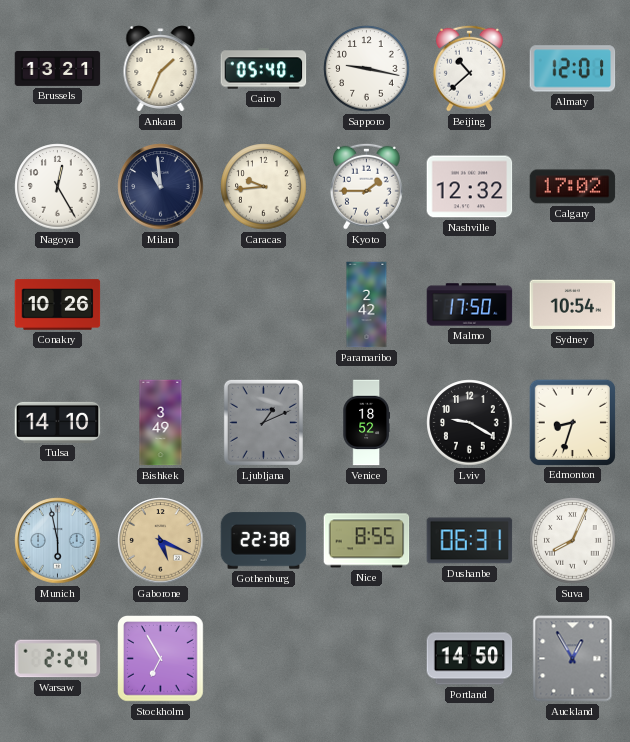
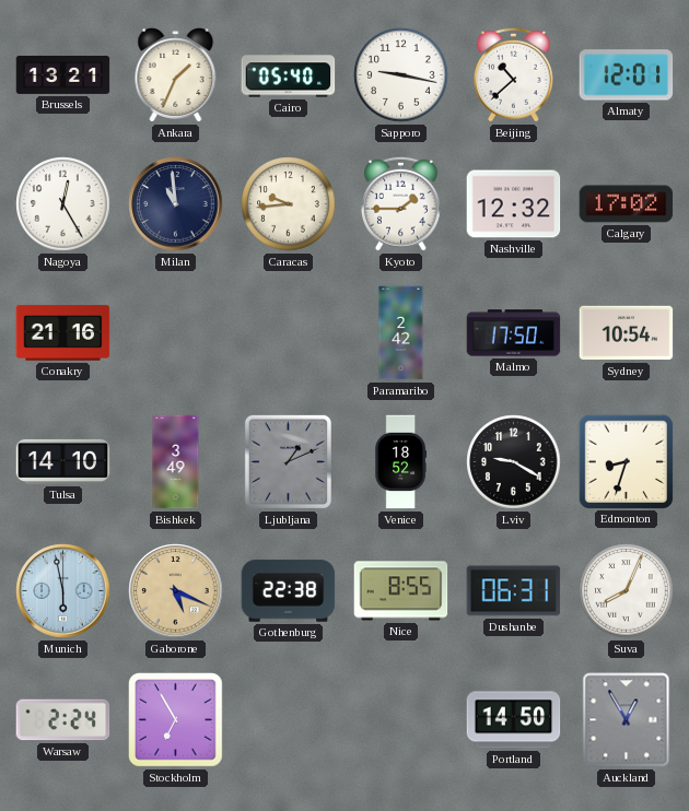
Conakry: 10:26 -> 21:16
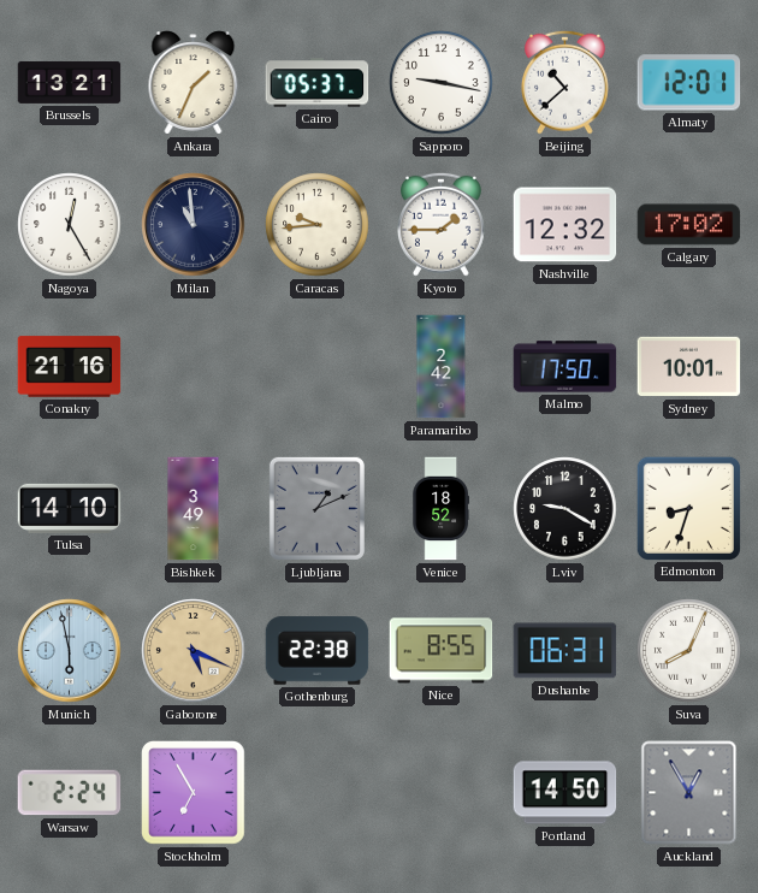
Cairo: 05:40 -> 05:37
Sydney: 10:54 -> 10:01
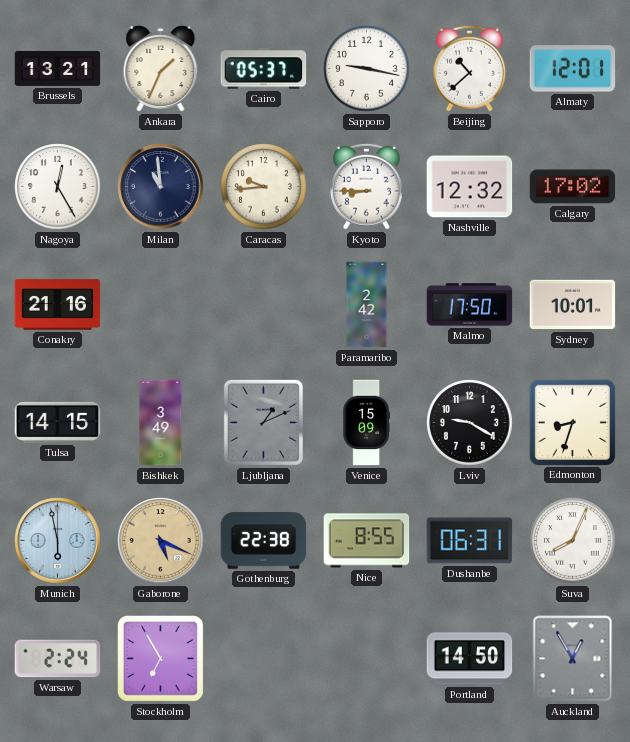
Kyoto: 1:45 -> 8:45
Tulsa: 14:10 -> 14:15
Venice: 18:52 -> 15:09
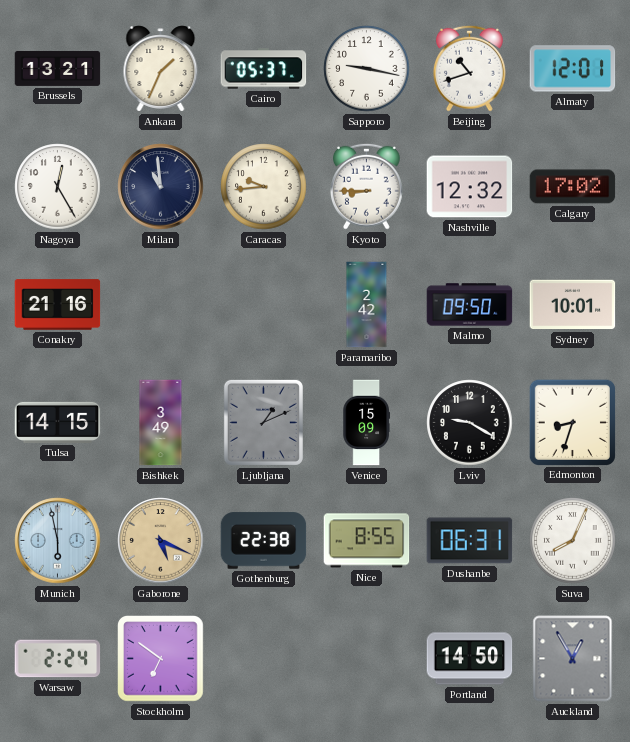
Beijing: 10:38 -> 10:42
Malmo: 17:50 -> 09:50
Stockholm: 6:55 -> 6:51
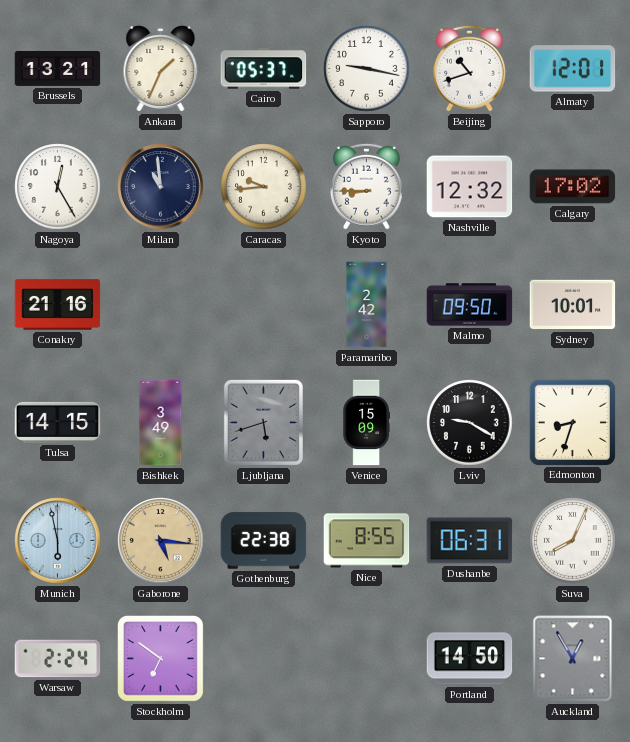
Ljubljana: 1:11 -> 5:42
Gaborone: 5:19 -> 5:16
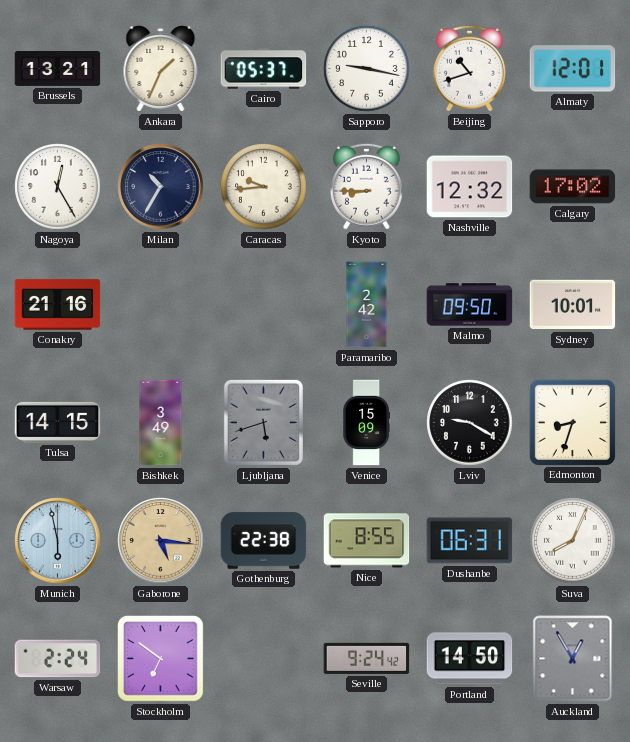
Milan: 10:59 -> 10:35
Seville: none -> 9:24
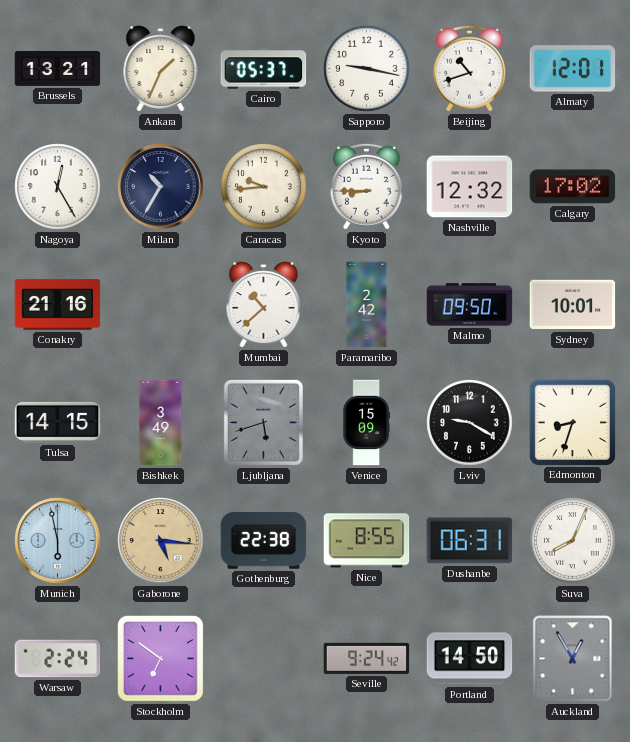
Mumbai: none -> 10:38
